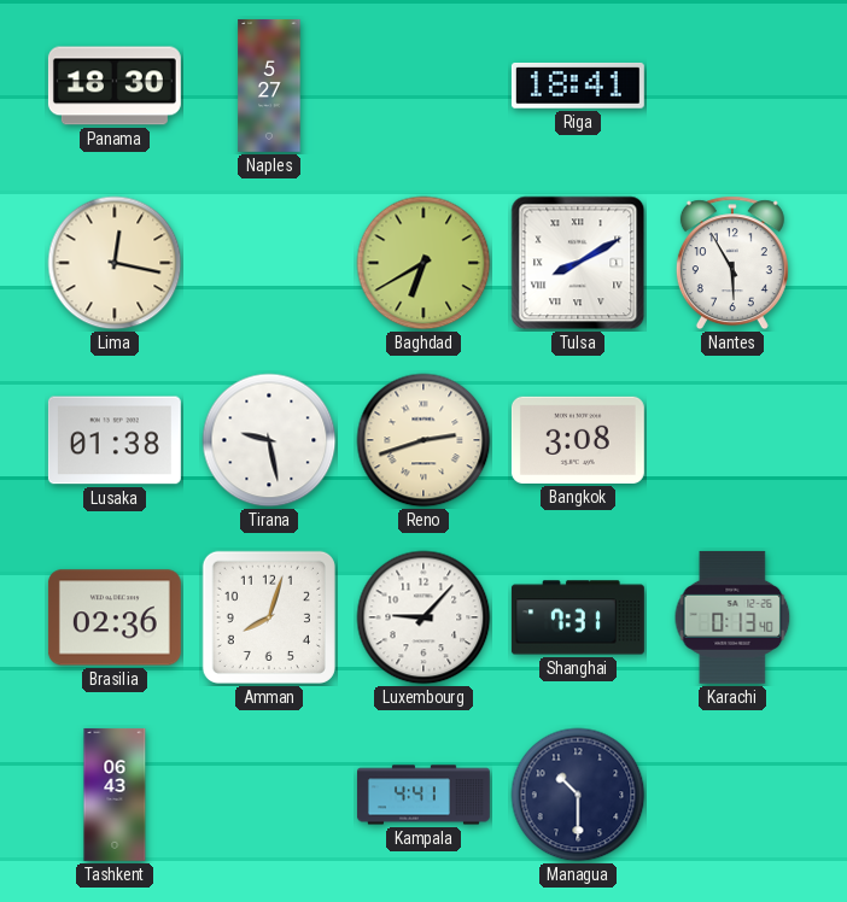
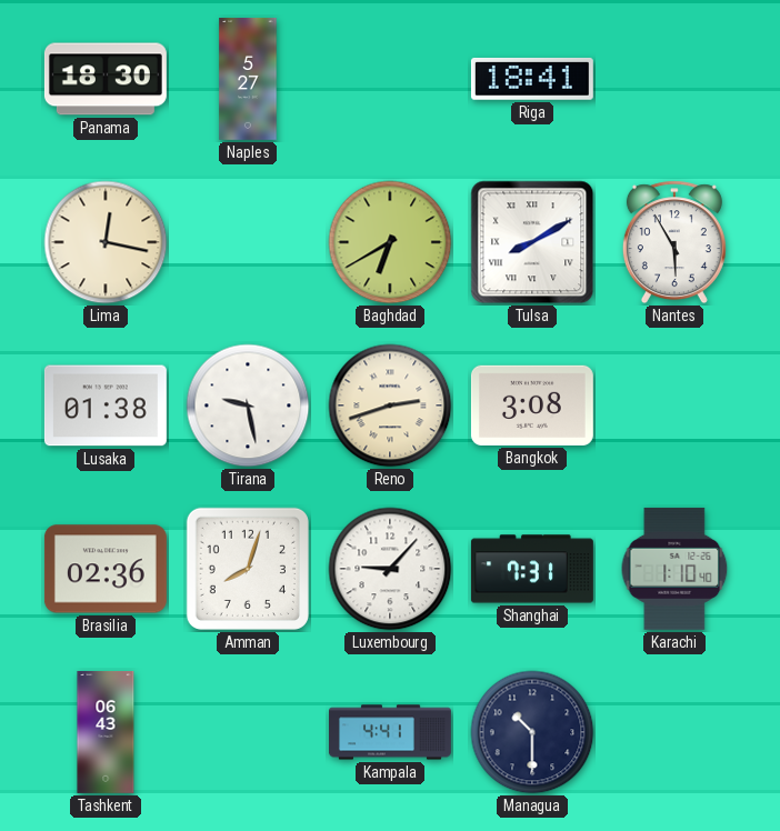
Karachi: 0:13 -> 1:10
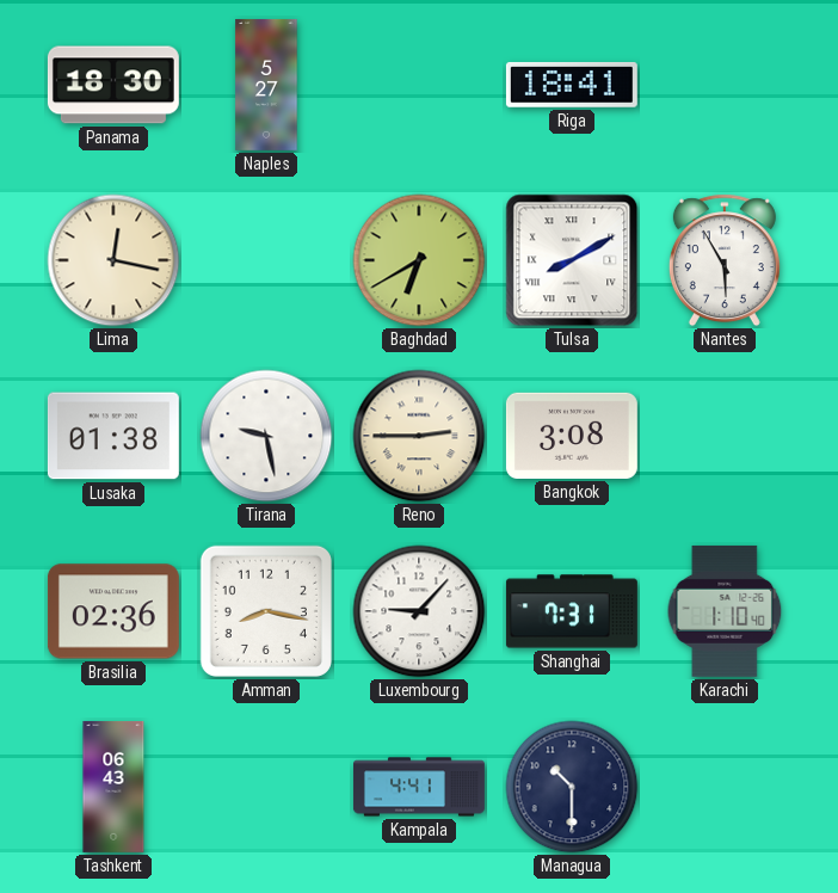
Reno: 2:42 -> 2:45
Amman: 8:03 -> 8:17
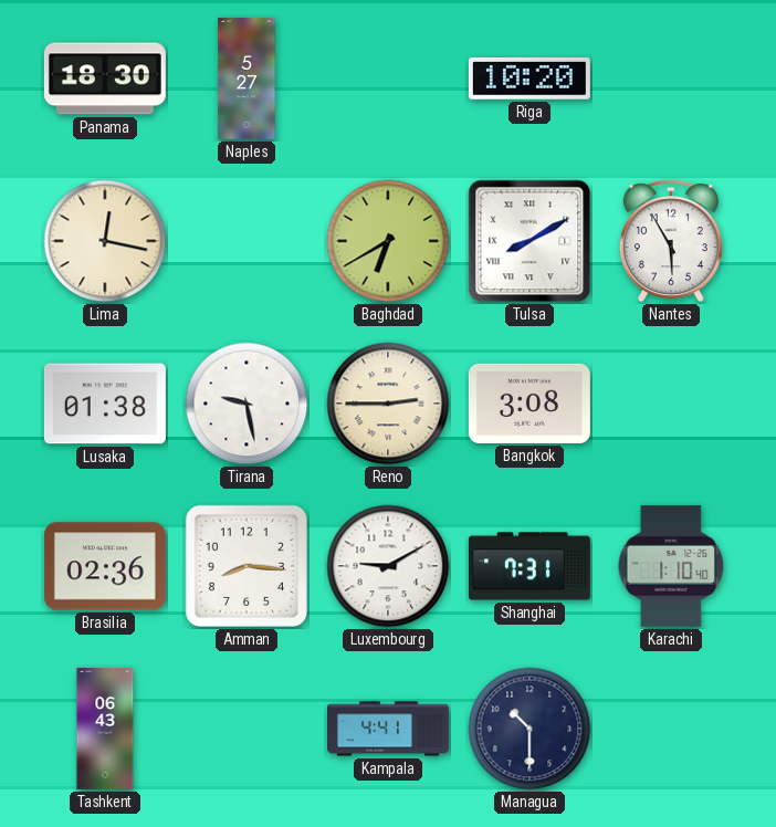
Riga: 18:41 -> 10:20
Amman: 8:17 -> 8:16
Luxembourg: 9:07 -> 9:10
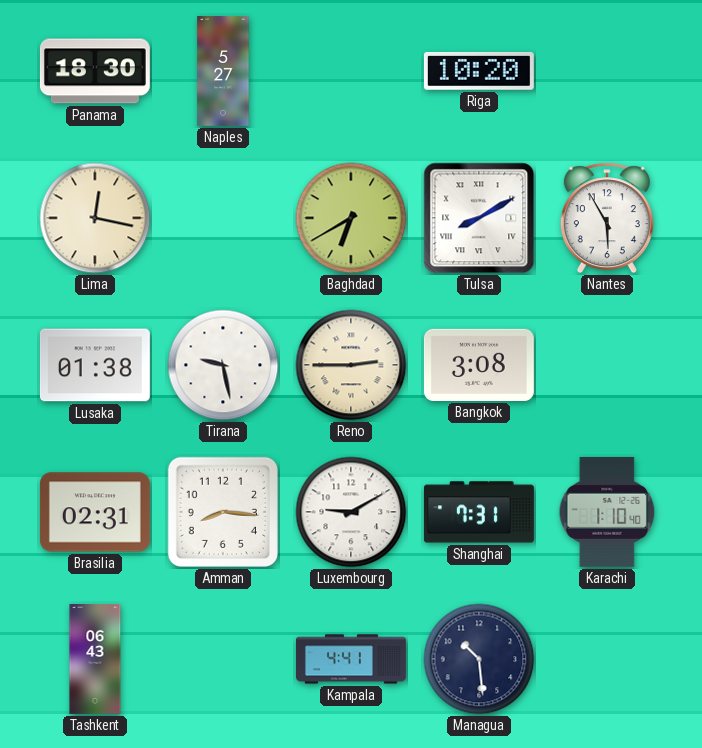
Brasilia: 02:36 -> 02:31
Managua: 10:30 -> 10:29
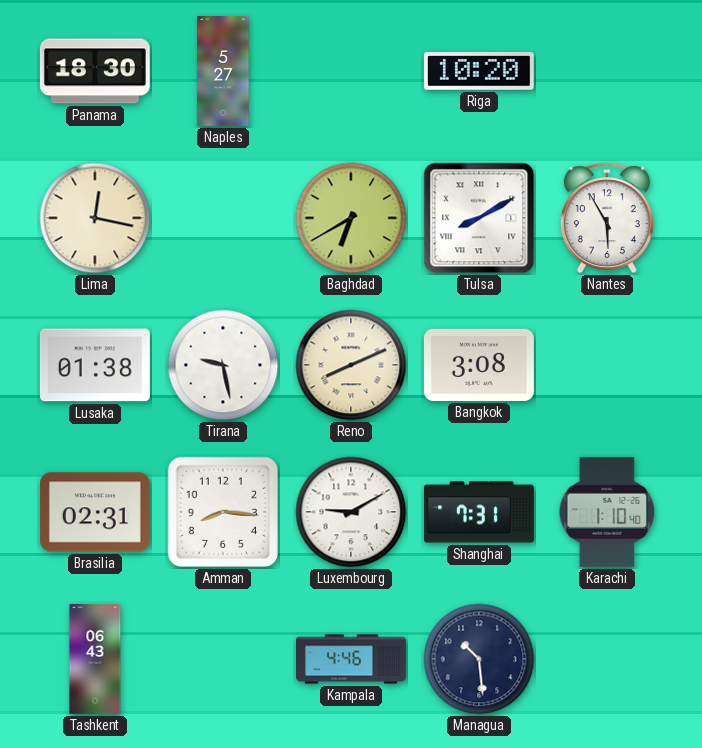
Reno: 2:45 -> 8:11
Kampala: 4:41 -> 4:46
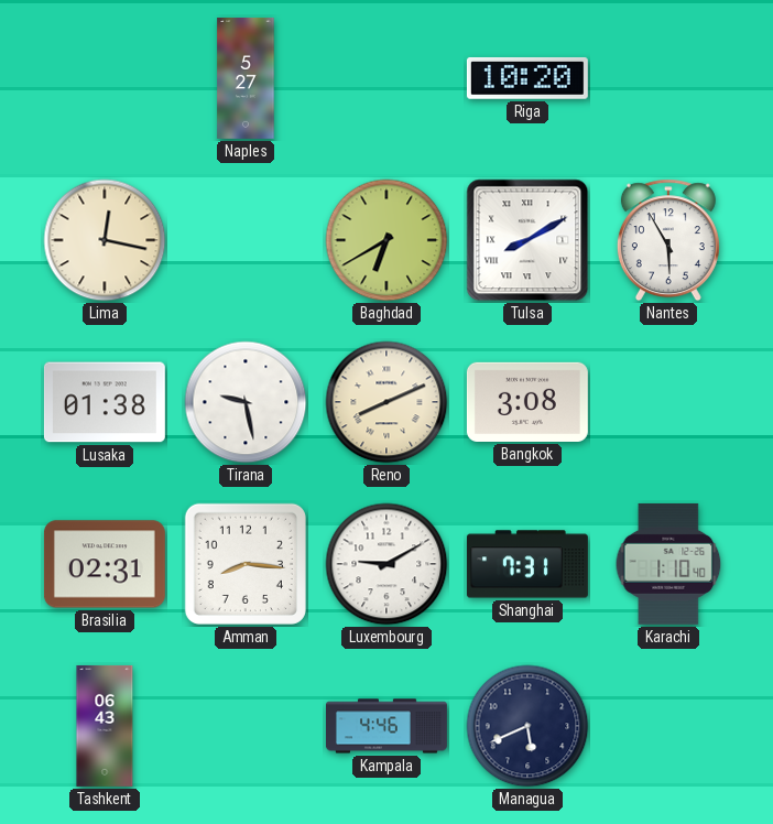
Panama: 18:30 -> none
Managua: 10:29 -> 5:41
